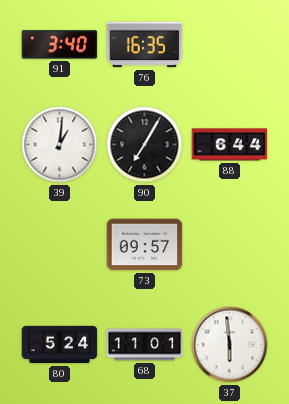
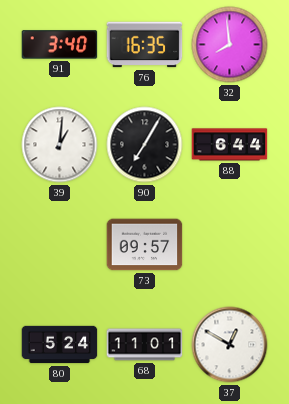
32: none -> 7:59
37: 5:59 -> 12:50
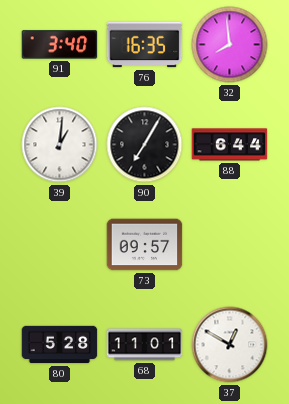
80: 5:24 -> 5:28
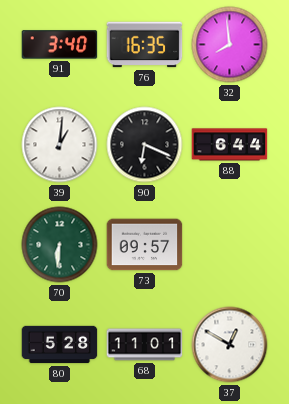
90: 7:05 -> 6:19
70: none -> 6:31
